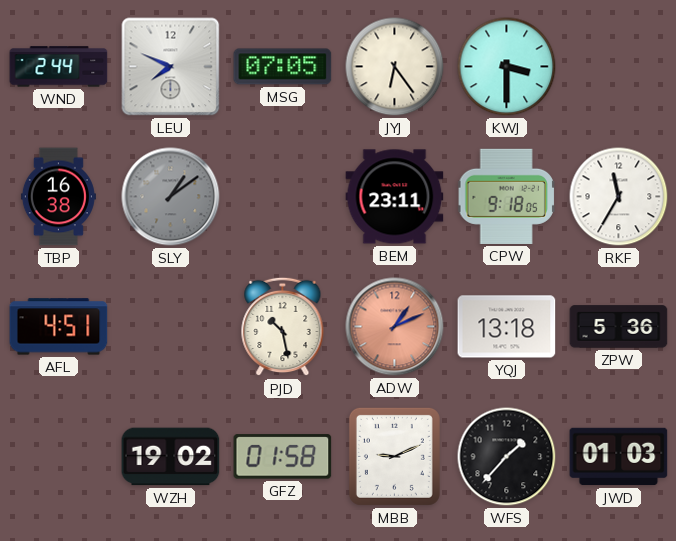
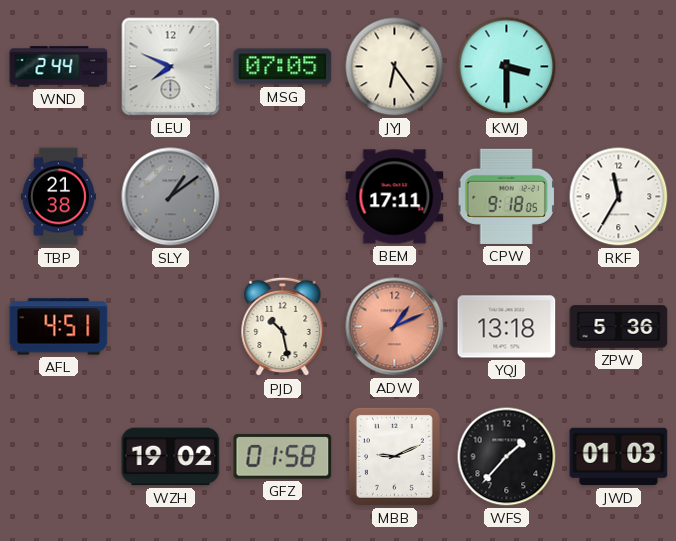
TBP: 16:38 -> 21:38
BEM: 23:11 -> 17:11
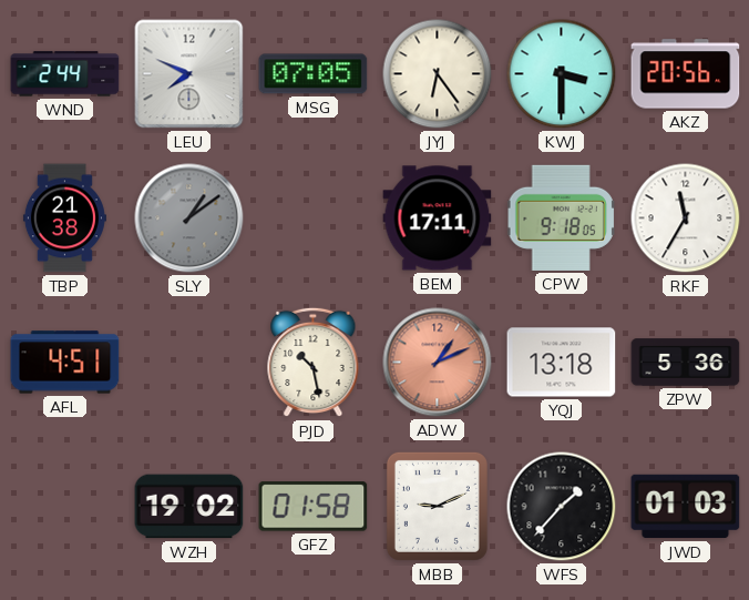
AKZ: none -> 20:56
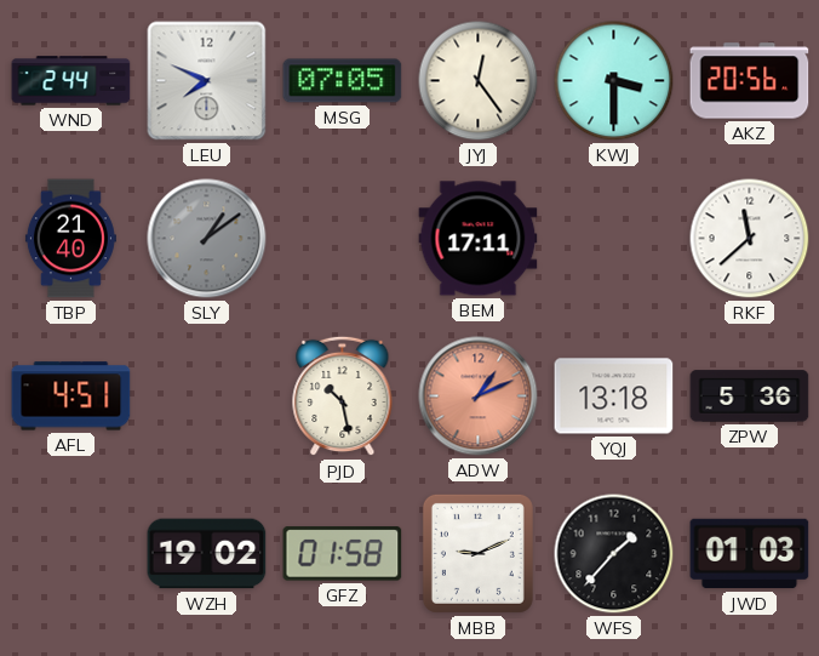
JYJ: 6:24 -> 12:24
TBP: 21:38 -> 21:40
CPW: 9:18 -> none
RKF: 11:35 -> 11:38
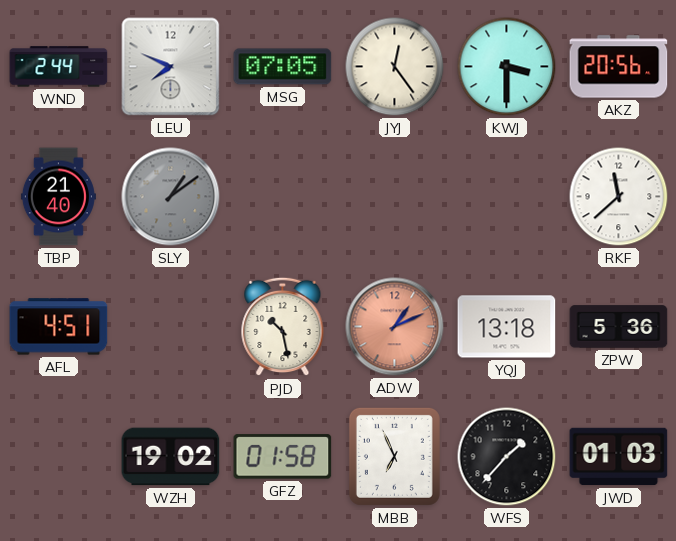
BEM: 17:11 -> none
MBB: 9:11 -> 6:56
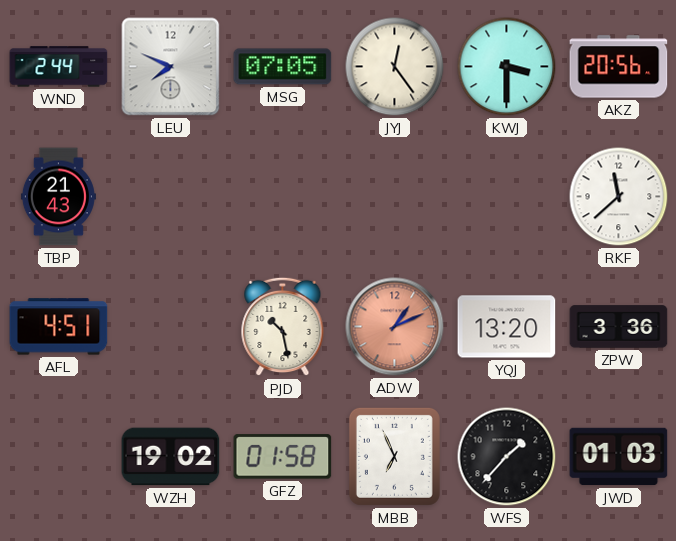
TBP: 21:40 -> 21:43
SLY: 1:09 -> none
YQJ: 13:18 -> 13:20
ZPW: 5:36 -> 3:36
